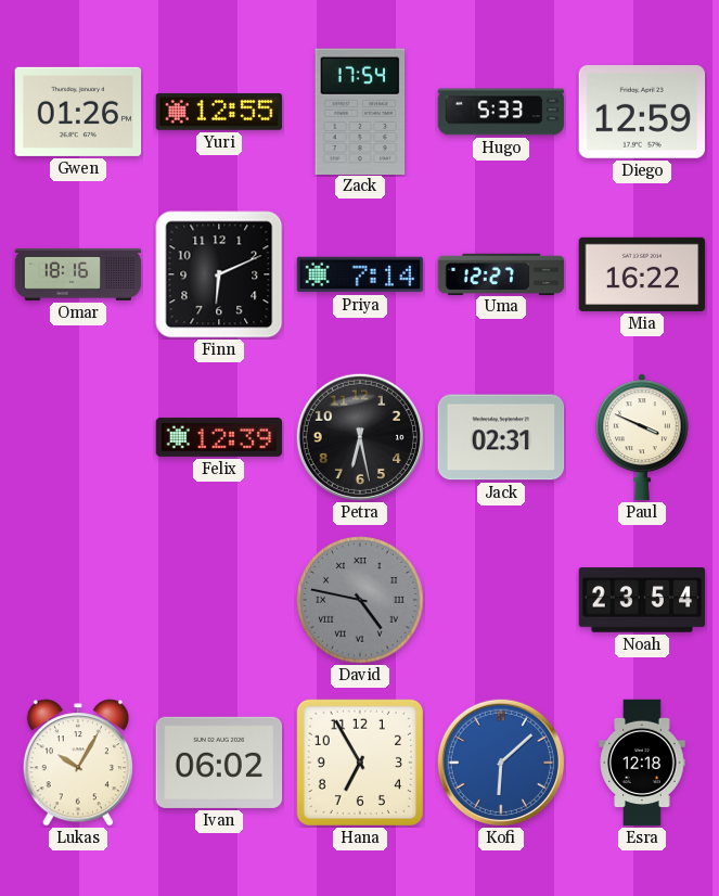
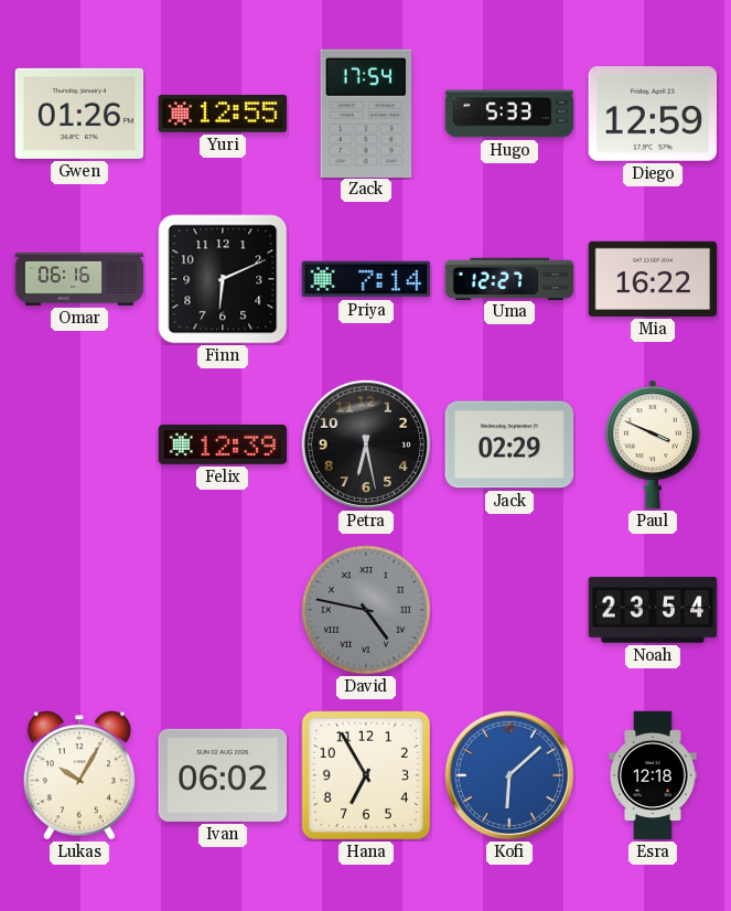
Omar: 18:16 -> 06:16
Jack: 02:31 -> 02:29
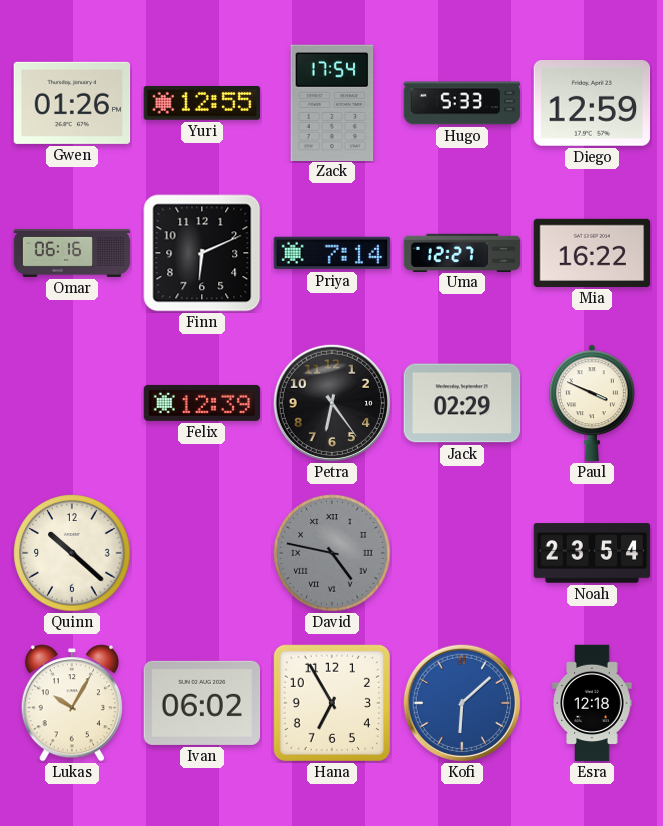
Petra: 6:28 -> 6:24
Quinn: none -> 10:22
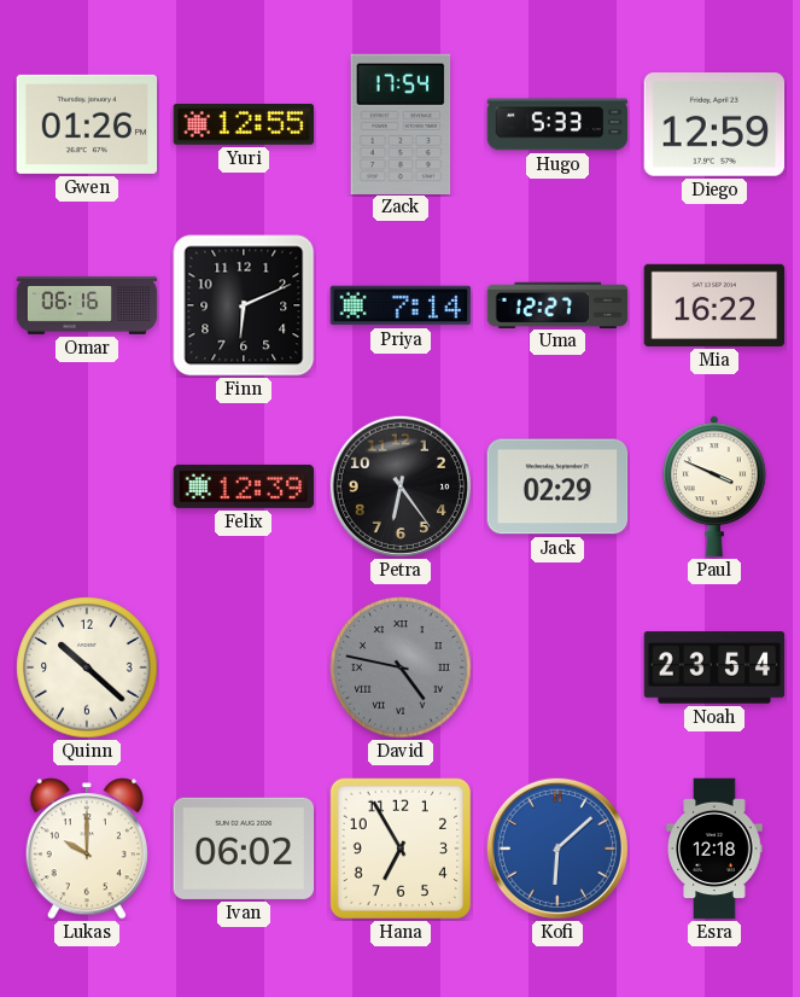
Lukas: 10:05 -> 10:00
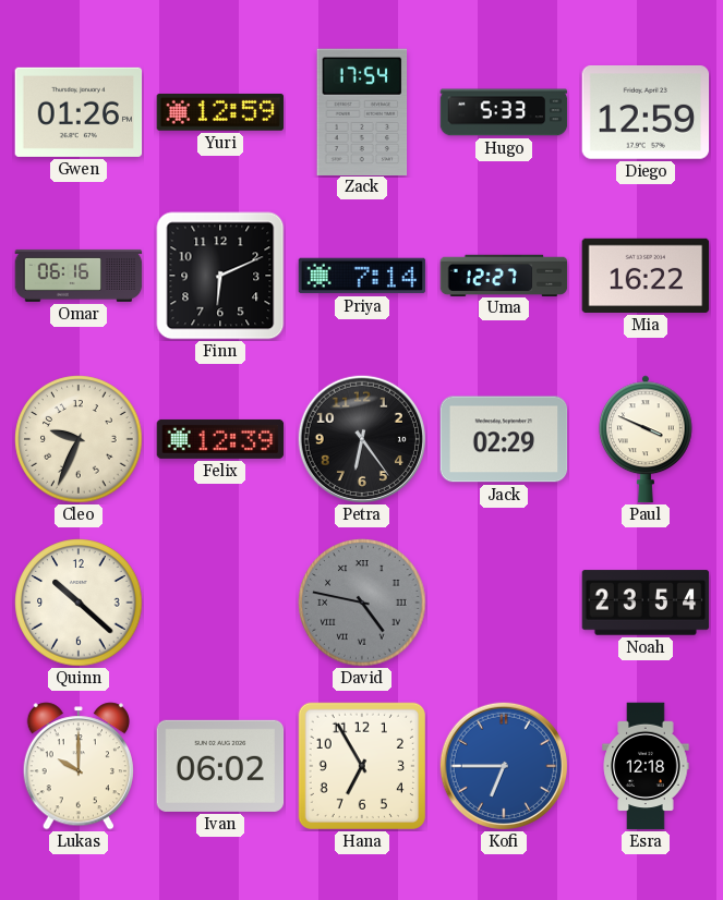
Yuri: 12:55 -> 12:59
Cleo: none -> 9:34
Kofi: 6:08 -> 6:45
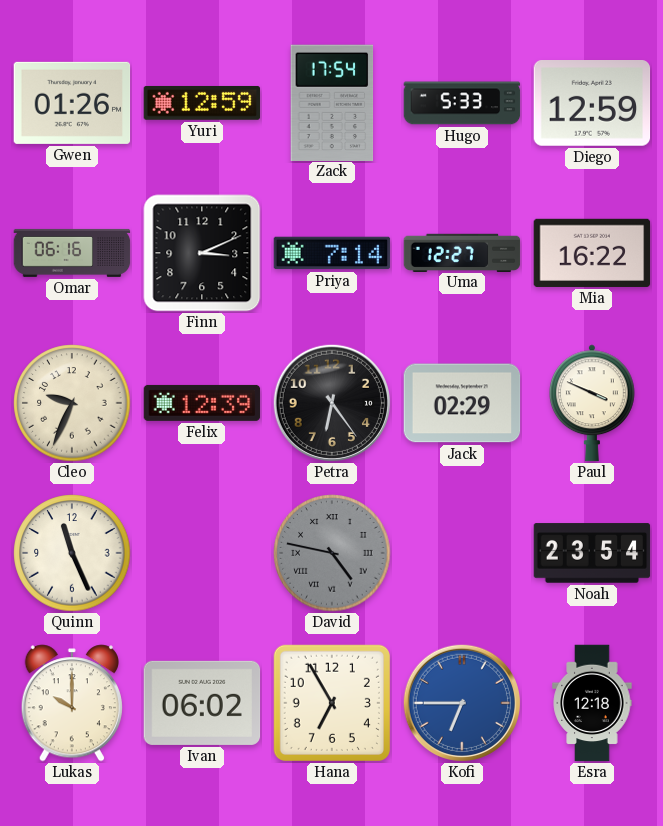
Finn: 6:11 -> 3:11
Quinn: 10:22 -> 11:26
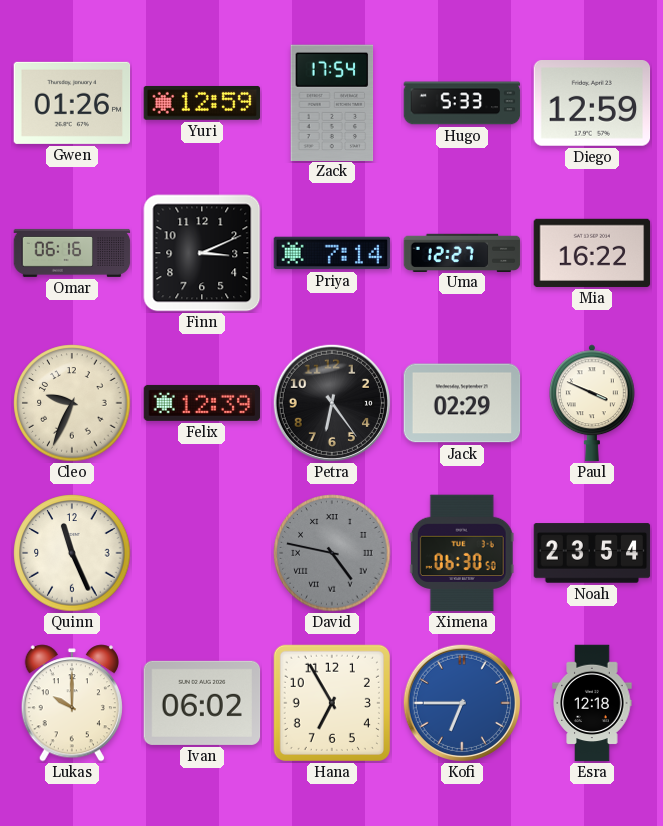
Ximena: none -> 06:30
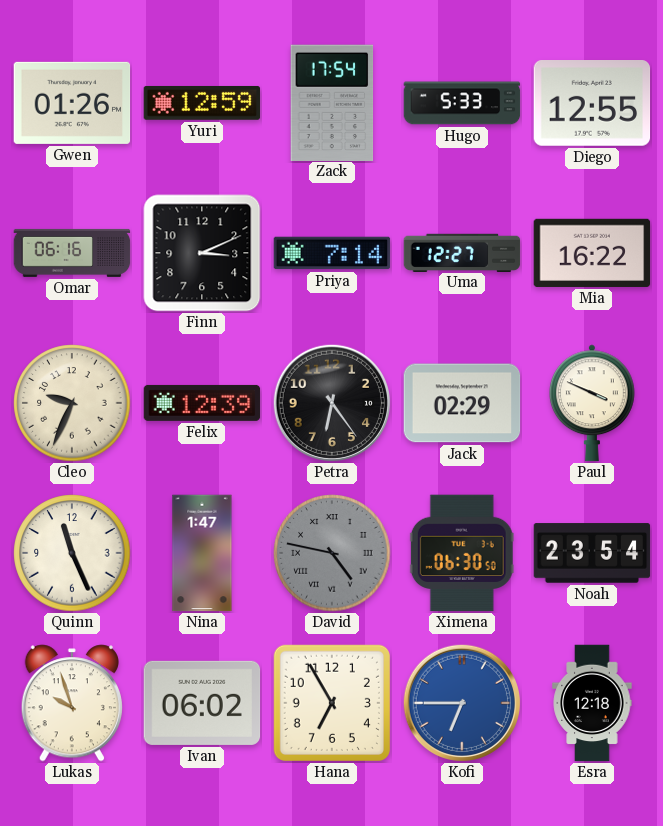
Diego: 12:59 -> 12:55
Nina: none -> 1:47
Lukas: 10:00 -> 9:57
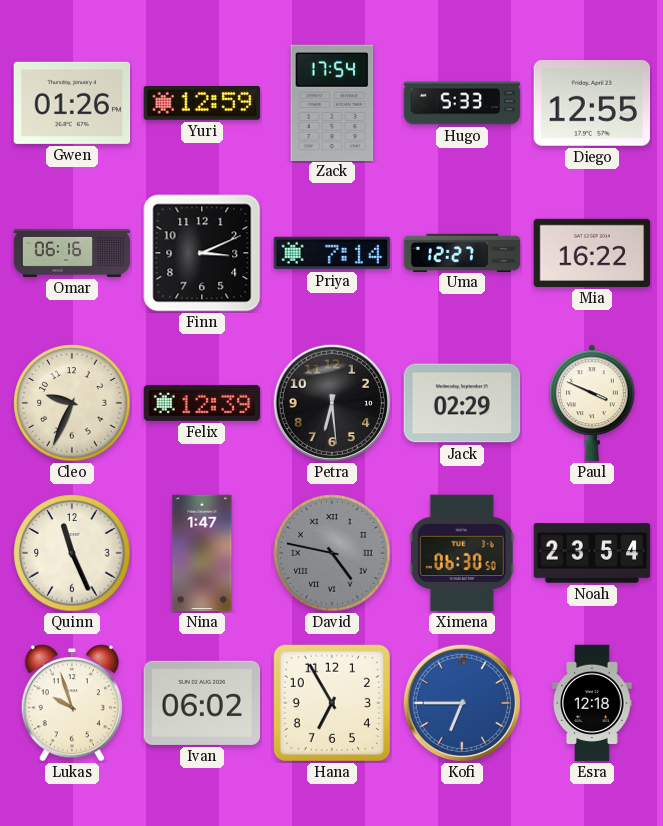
Petra: 6:24 -> 6:29
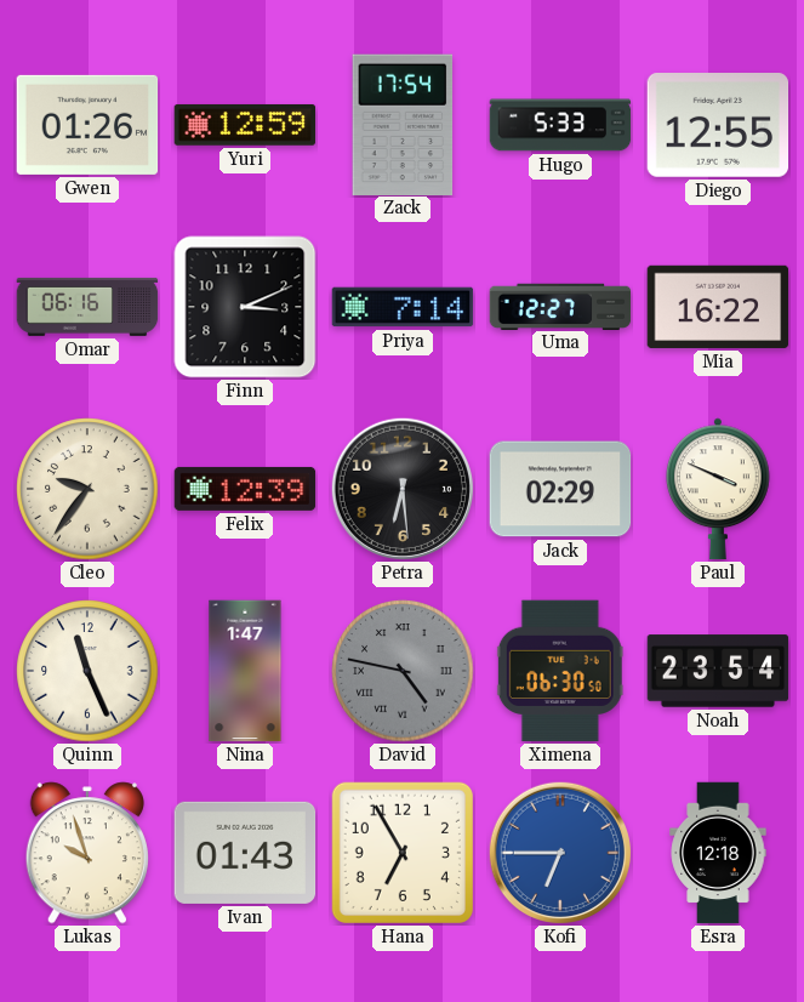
Cleo: 9:34 -> 9:36
Ivan: 06:02 -> 01:43
